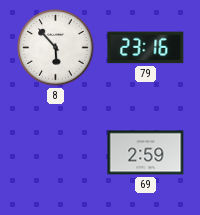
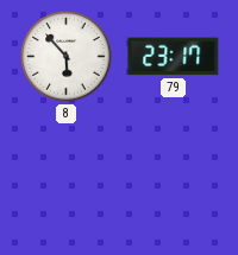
79: 23:16 -> 23:17
69: 2:59 -> none
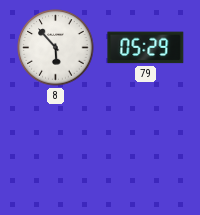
79: 23:17 -> 05:29
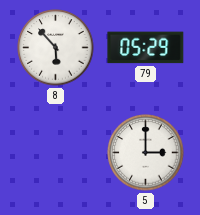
5: none -> 3:00
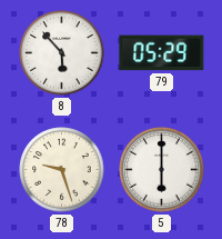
78: none -> 9:27
5: 3:00 -> 6:00
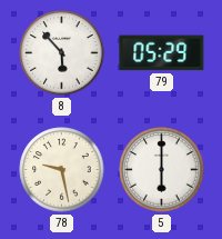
78: 9:27 -> 9:28
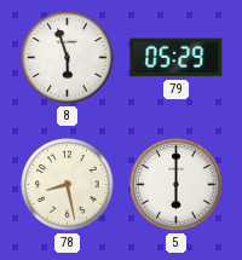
8: 5:53 -> 5:57
78: 9:28 -> 8:28
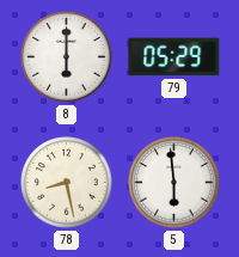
8: 5:57 -> 6:00
5: 6:00 -> 5:59
